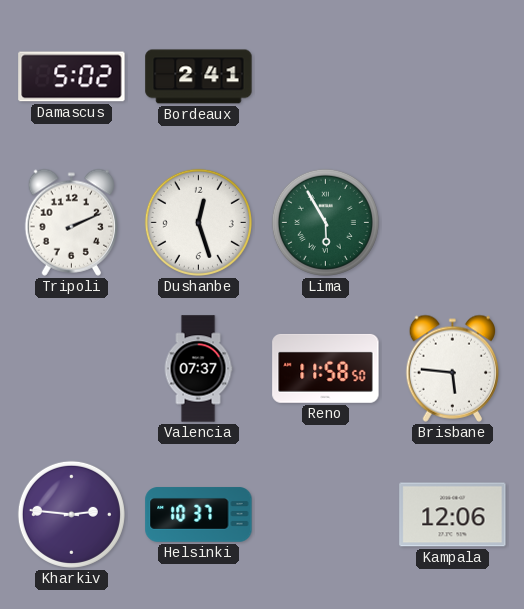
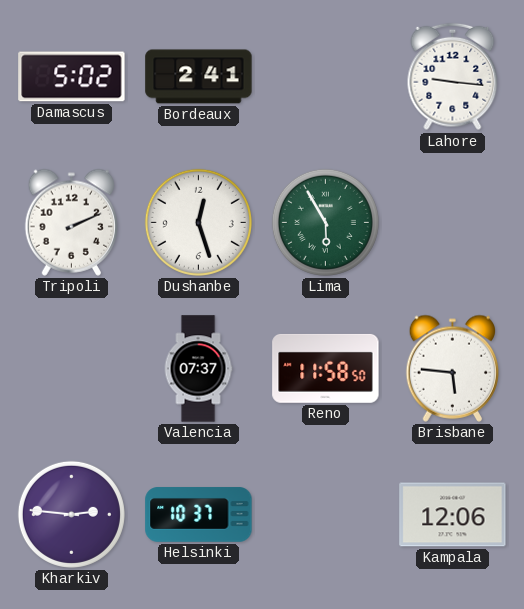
Lahore: none -> 9:16
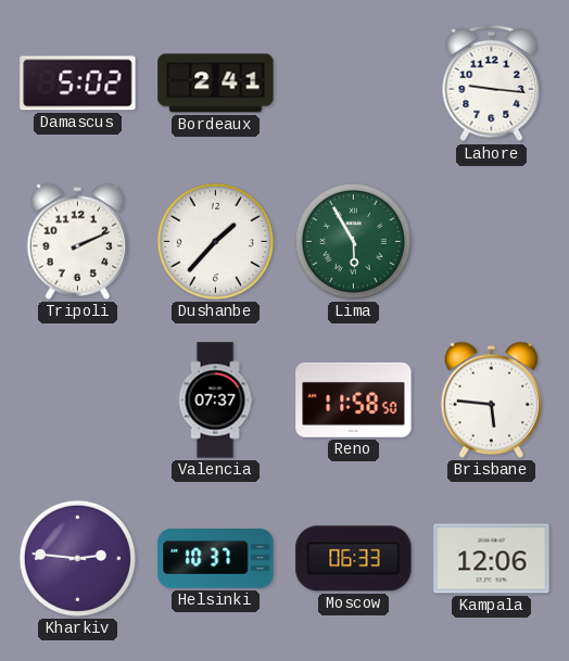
Dushanbe: 12:27 -> 1:37
Moscow: none -> 06:33
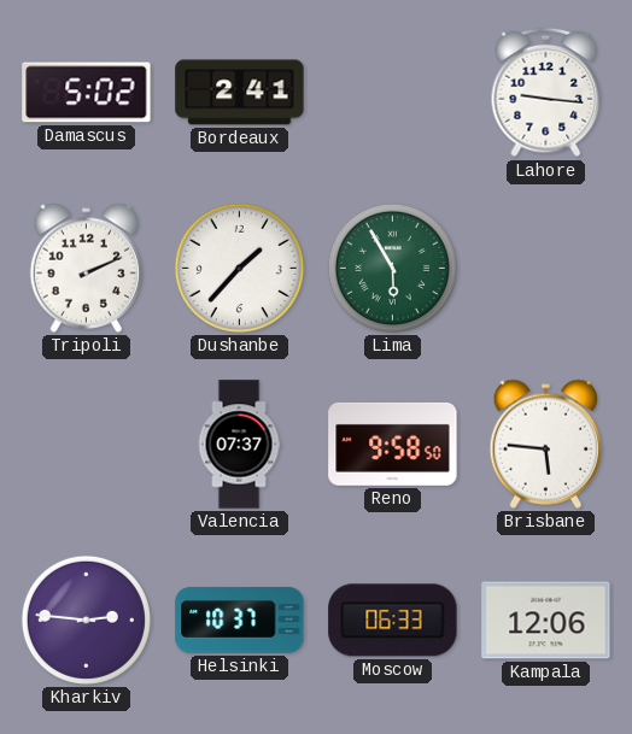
Reno: 11:58 -> 9:58
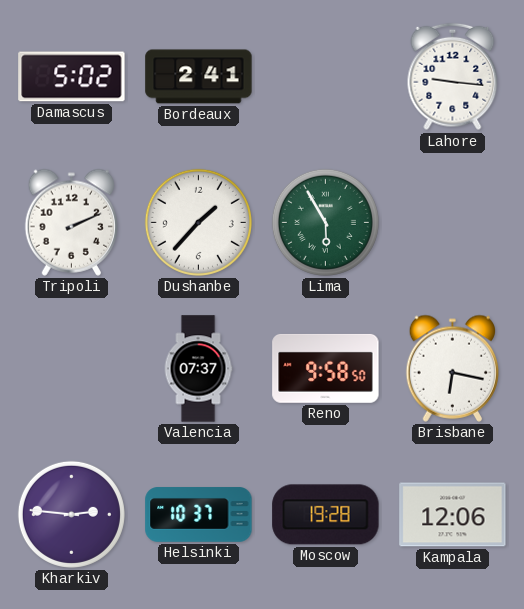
Brisbane: 5:46 -> 6:17
Moscow: 06:33 -> 19:28
